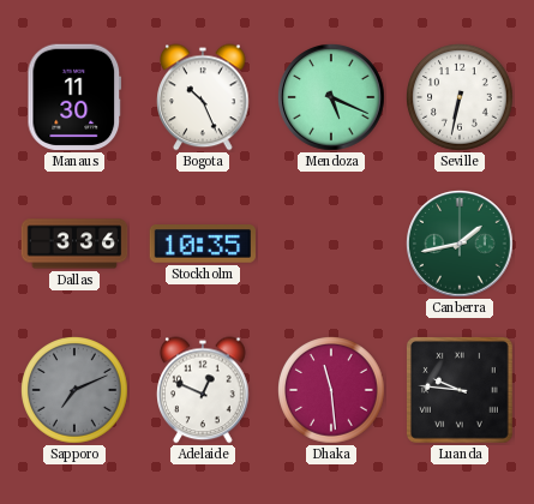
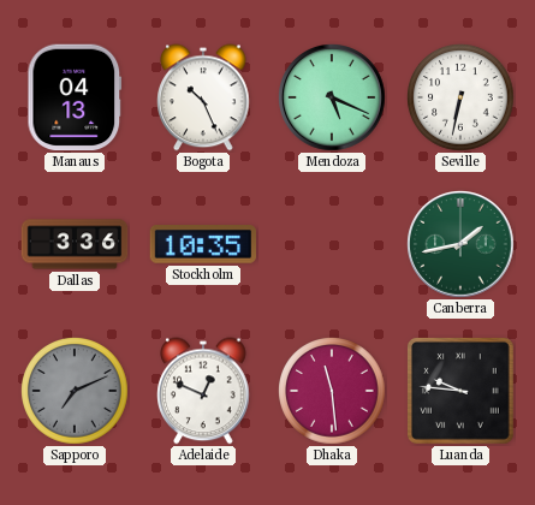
Manaus: 11:30 -> 04:13
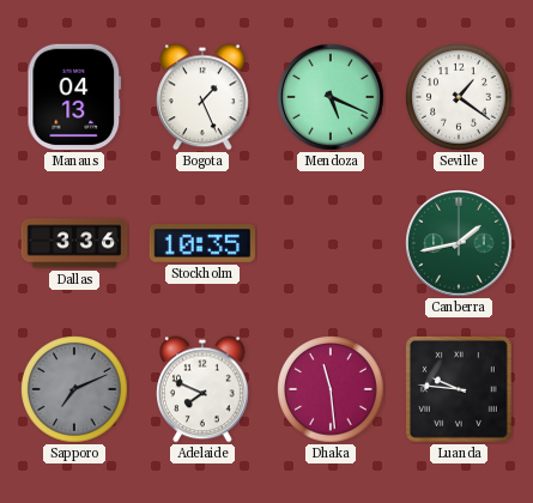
Bogota: 10:26 -> 1:26
Seville: 6:32 -> 1:21
Adelaide: 12:49 -> 7:49
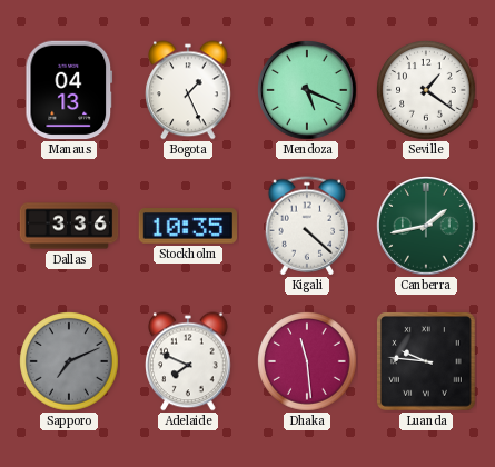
Kigali: none -> 4:22
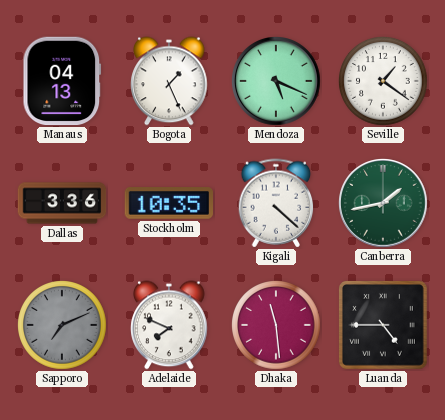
Luanda: 9:46 -> 4:45
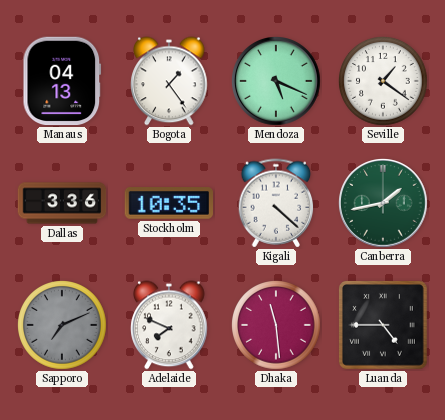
Bogota: 1:26 -> 1:24
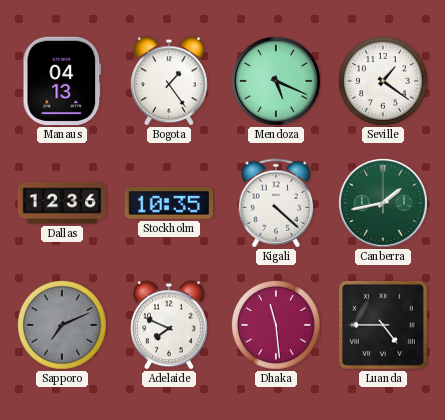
Dallas: 3:36 -> 12:36
